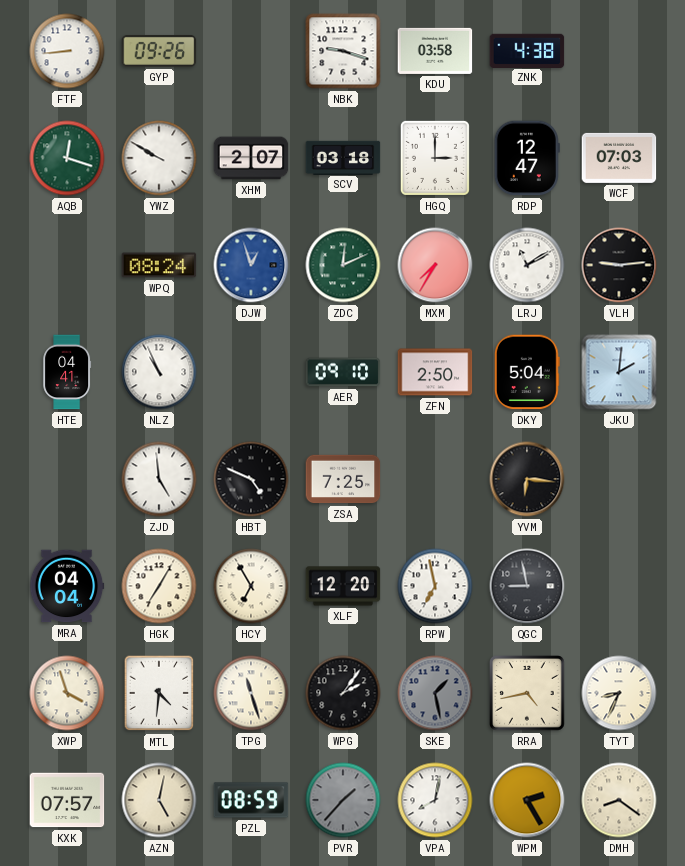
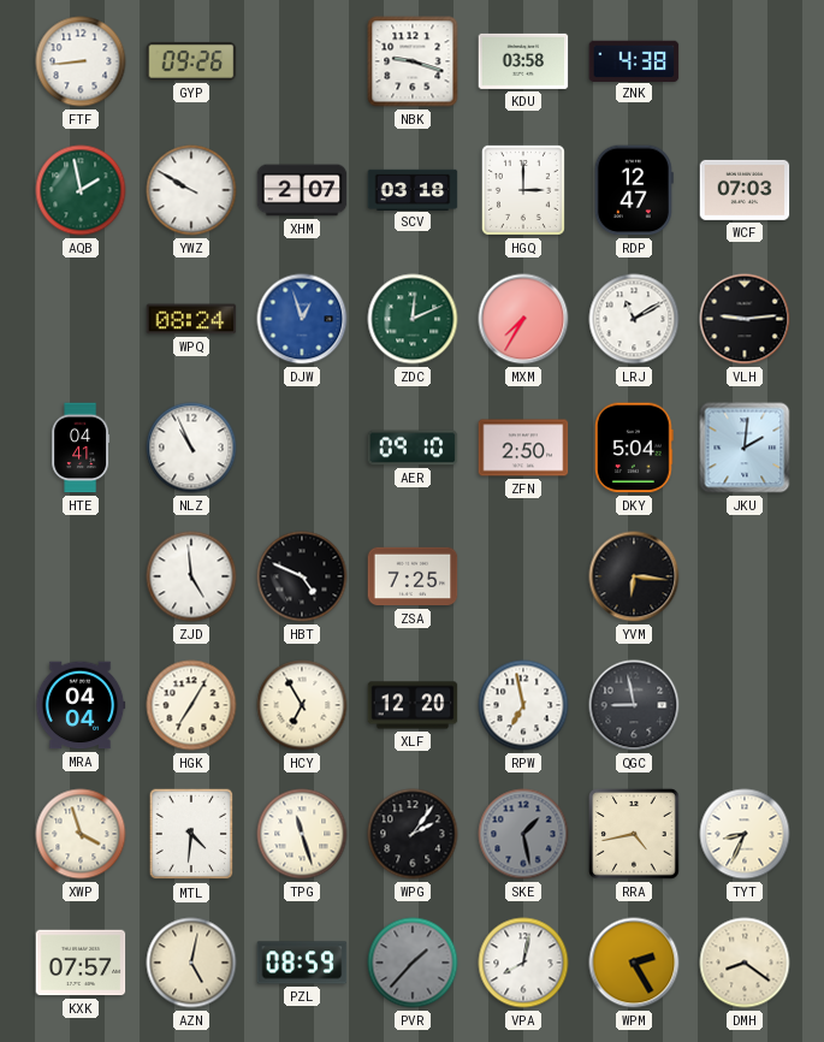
AQB: 12:18 -> 1:58
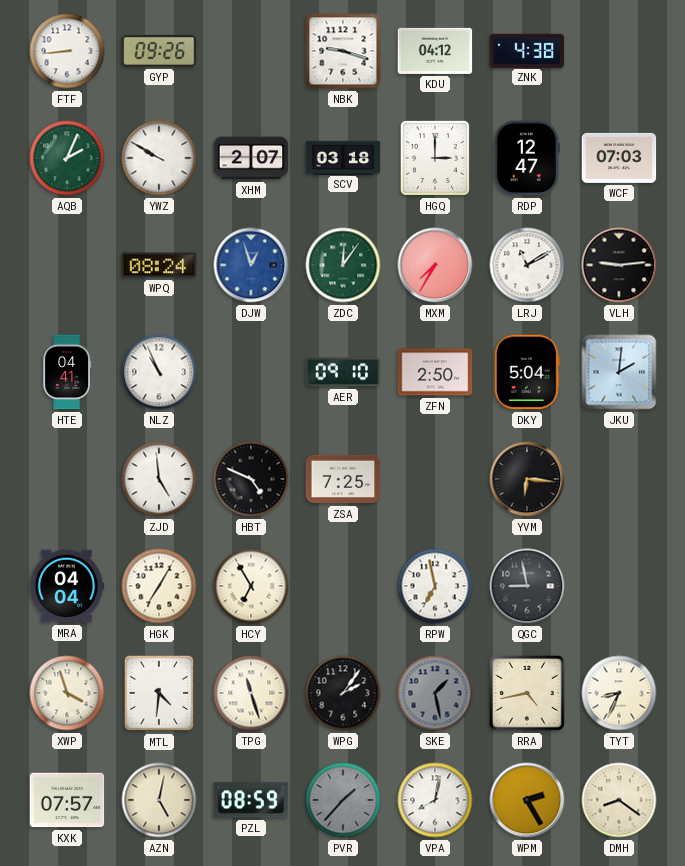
KDU: 03:58 -> 04:12
AQB: 1:58 -> 2:04
ZDC: 12:11 -> 12:06
XLF: 12:20 -> none
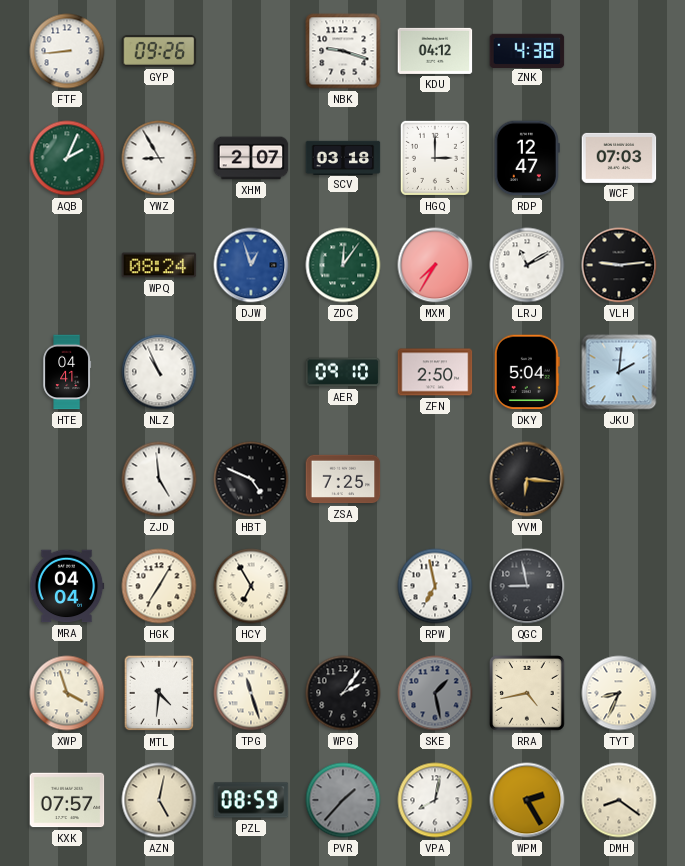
YWZ: 9:50 -> 8:55
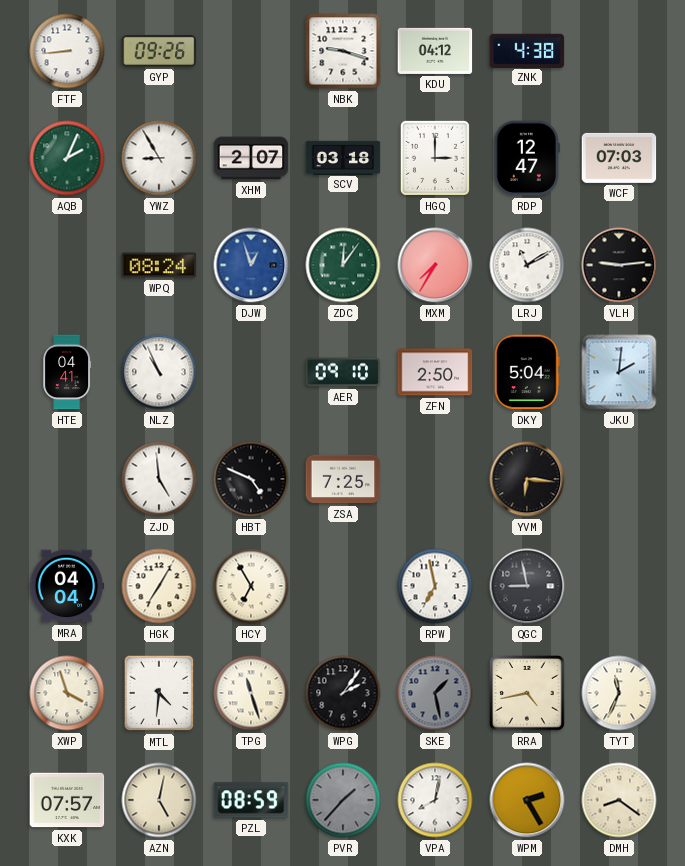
TYT: 8:34 -> 11:34
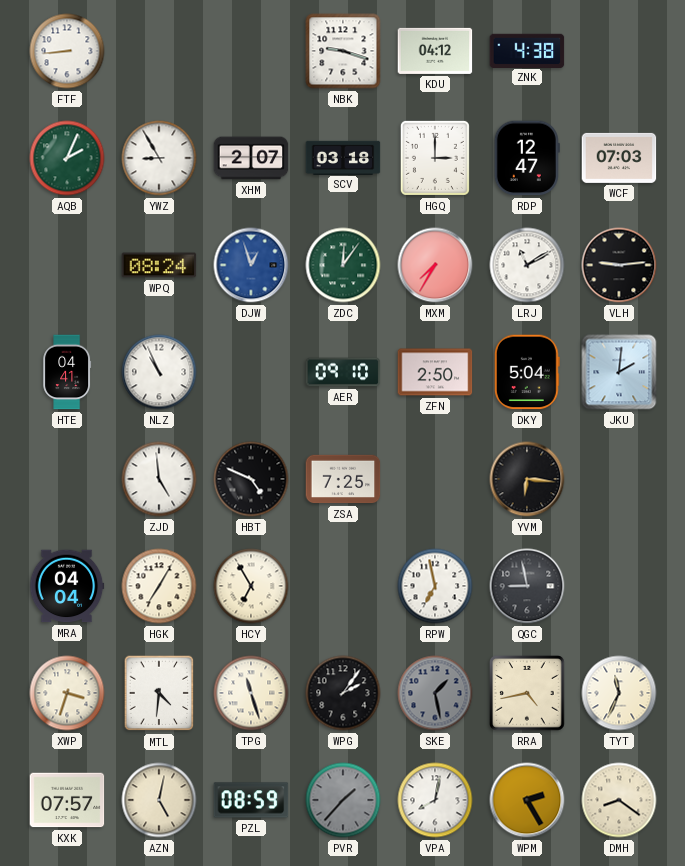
GYP: 09:26 -> none
XWP: 3:57 -> 3:33
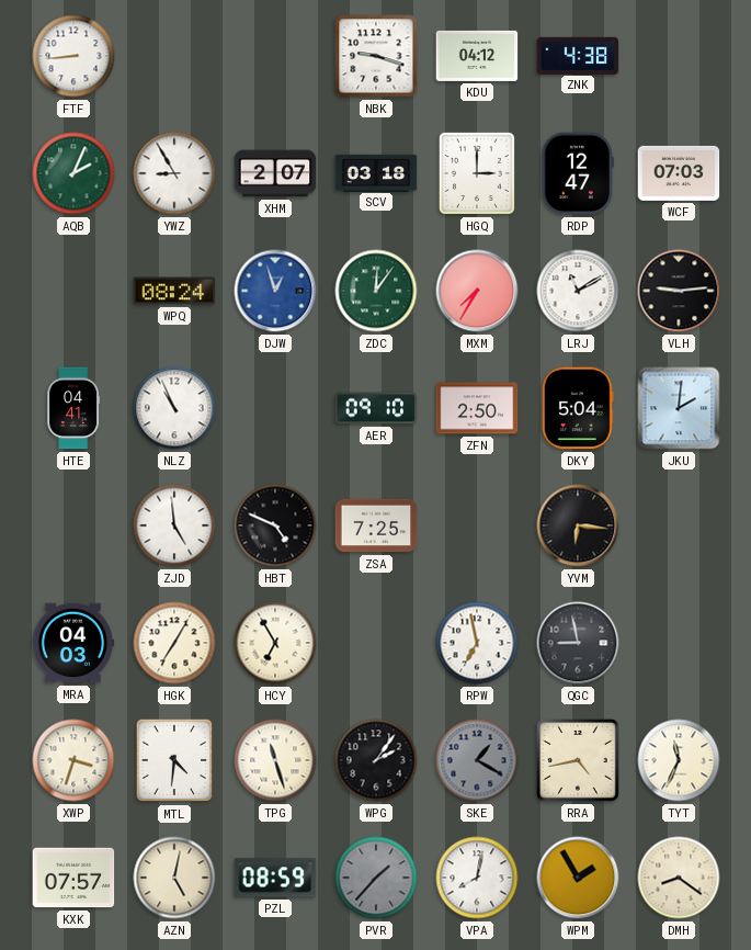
MRA: 04:04 -> 04:03
SKE: 1:28 -> 1:20
WPM: 2:25 -> 1:55
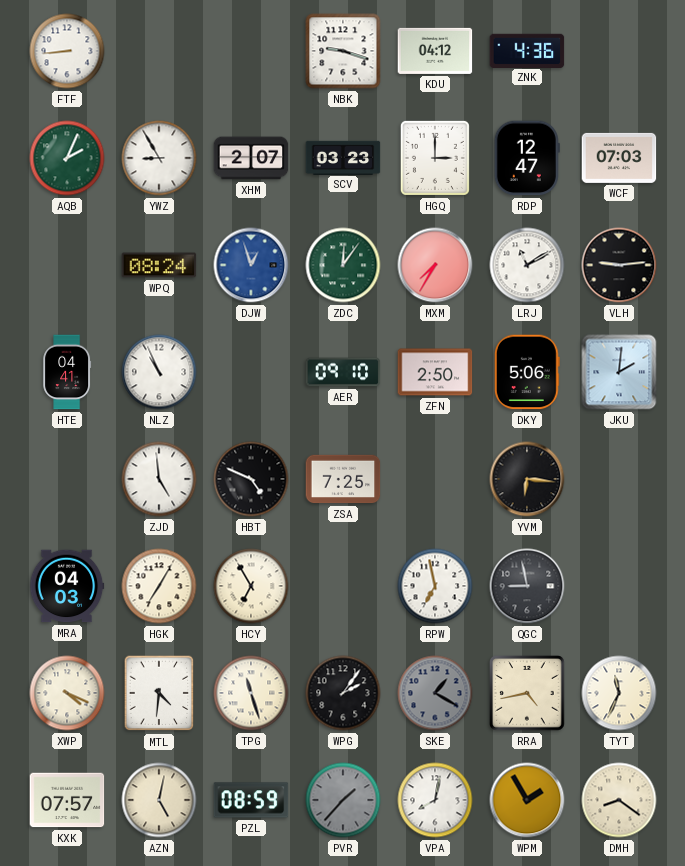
ZNK: 4:38 -> 4:36
SCV: 03:18 -> 03:23
DKY: 5:04 -> 5:06
XWP: 3:33 -> 4:19
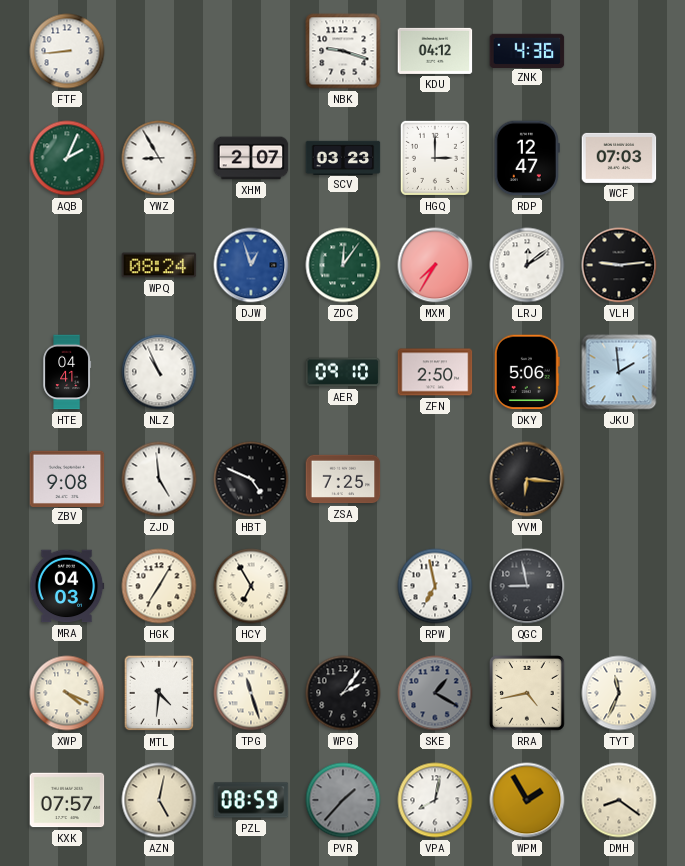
LRJ: 11:10 -> 12:09
JKU: 2:01 -> 1:59
ZBV: none -> 9:08
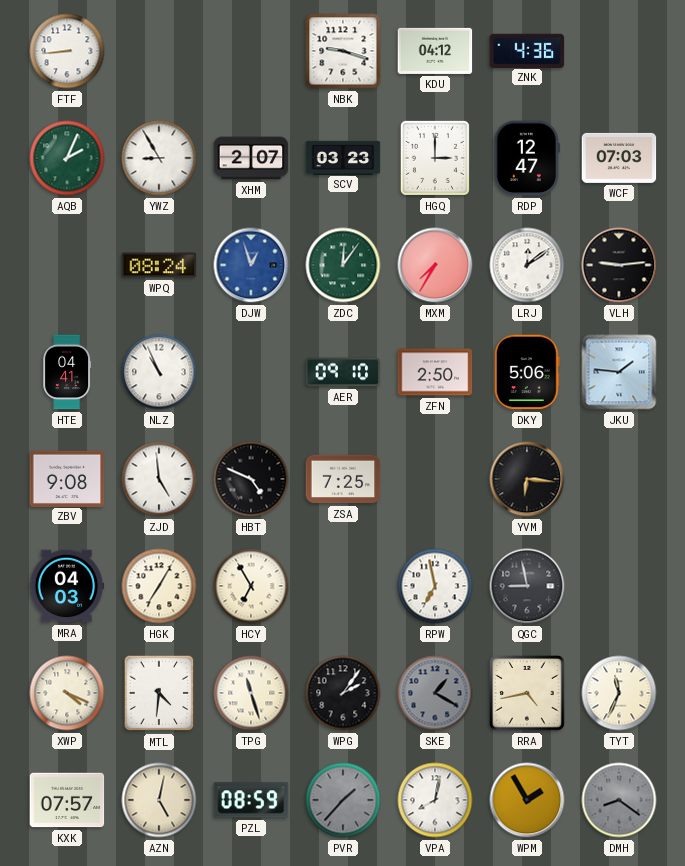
JKU: 1:59 -> 1:46
DMH dial: cream -> grey
